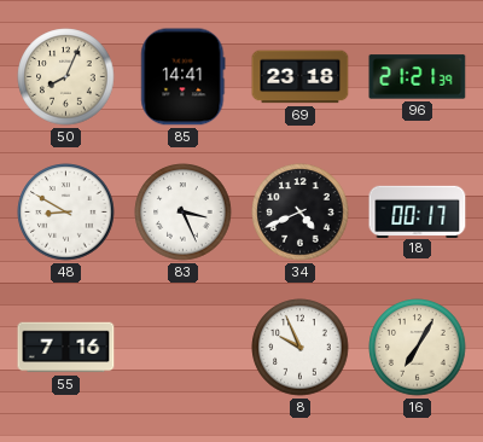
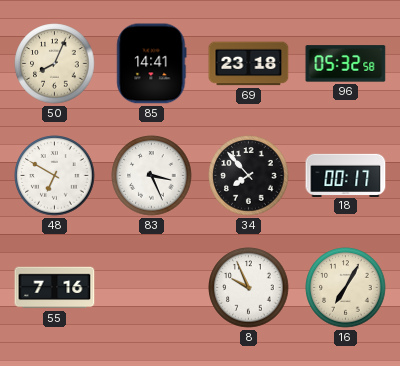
96: 21:21 -> 05:32
48: 8:50 -> 6:50
34: 4:41 -> 7:53
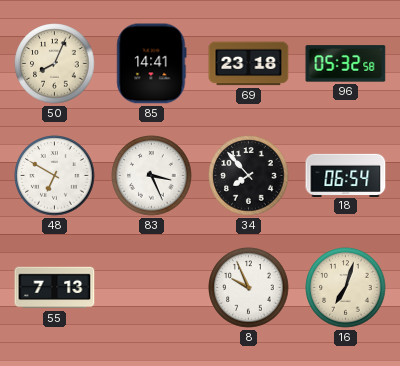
18: 00:17 -> 06:54
55: 7:16 -> 7:13
16: 7:05 -> 7:03
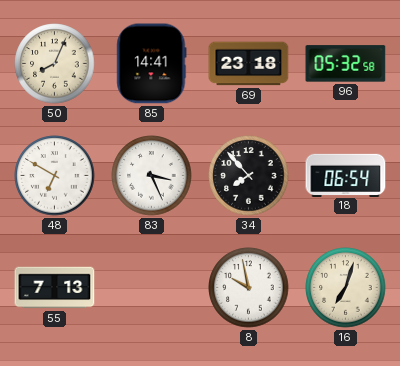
8: 9:56 -> 9:58
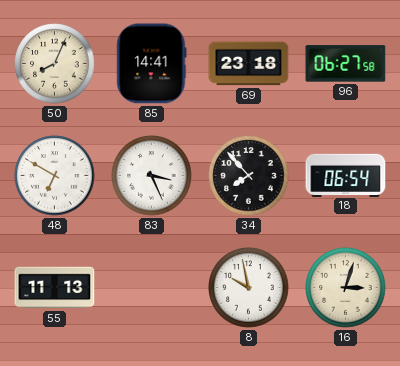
96: 05:32 -> 06:27
55: 7:13 -> 11:13
16: 7:03 -> 3:03
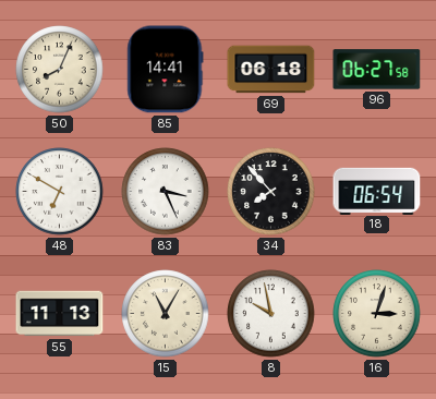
69: 23:18 -> 06:18
15: none -> 11:05
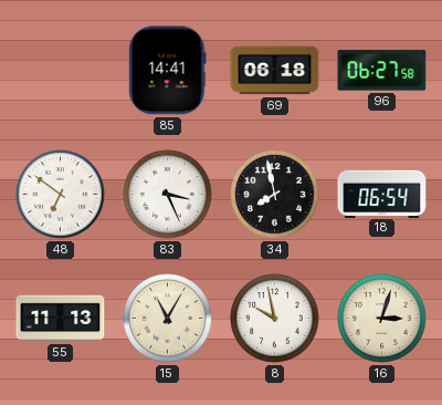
50: 8:04 -> none
48: 6:50 -> 6:51
34: 7:53 -> 7:58
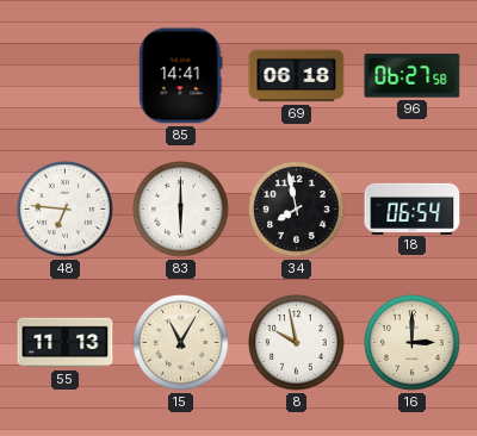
48: 6:51 -> 6:46
83: 3:26 -> 6:00
16: 3:03 -> 3:00
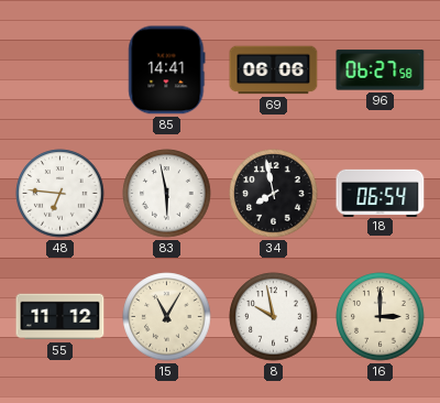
69: 06:18 -> 06:06
83: 6:00 -> 5:58
55: 11:13 -> 11:12
